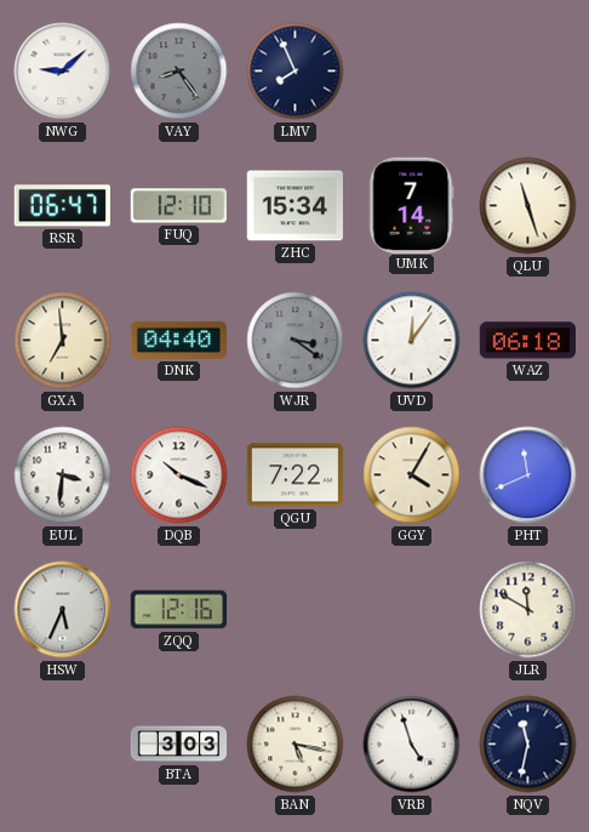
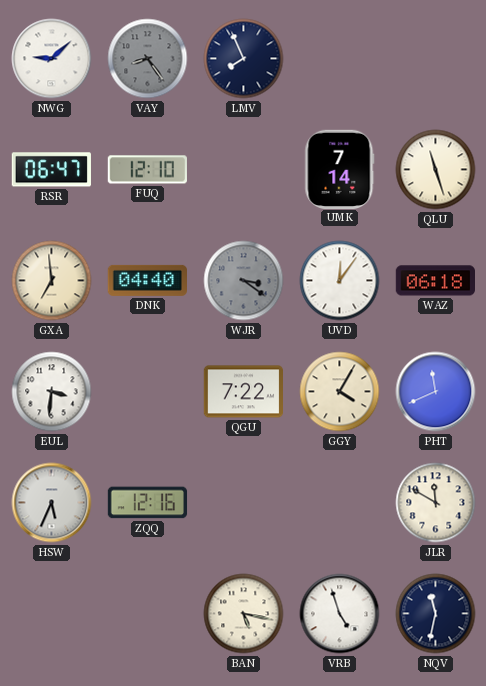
ZHC: 15:34 -> none
DQB: 10:19 -> none
BTA: 3:03 -> none
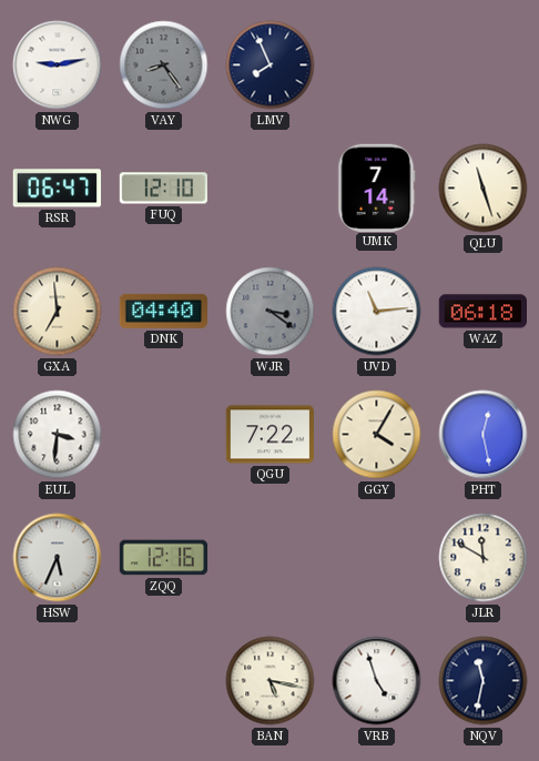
NWG: 9:08 -> 9:13
UVD: 12:06 -> 11:14
PHT: 11:41 -> 12:28
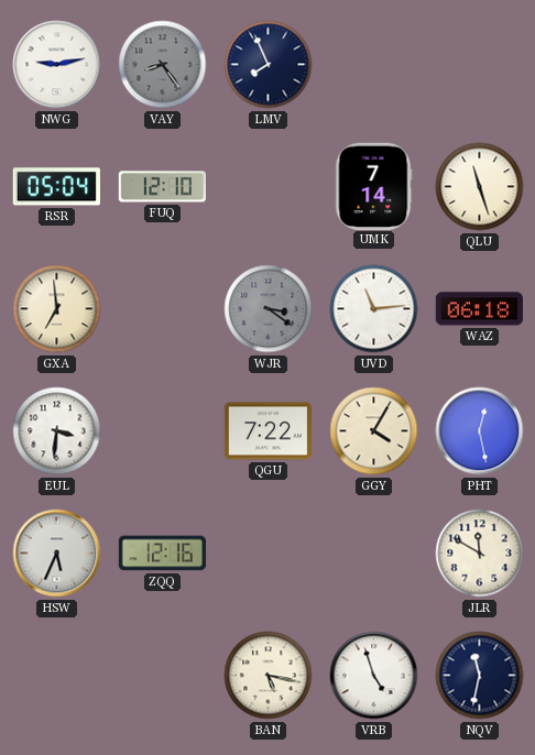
RSR: 06:47 -> 05:04
DNK: 04:40 -> none
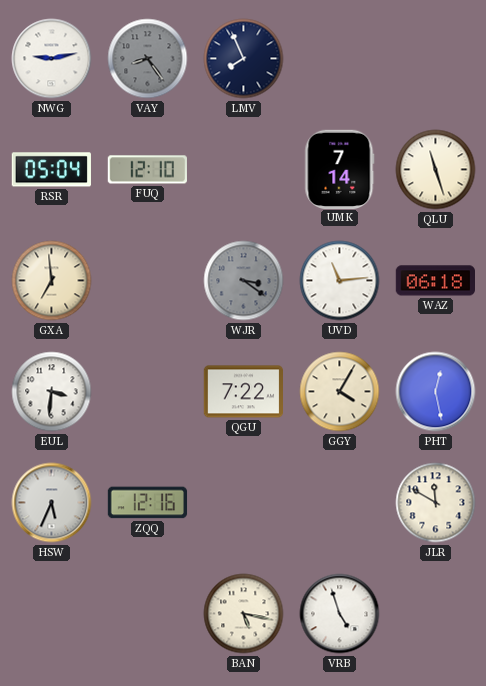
NQV: 11:32 -> none
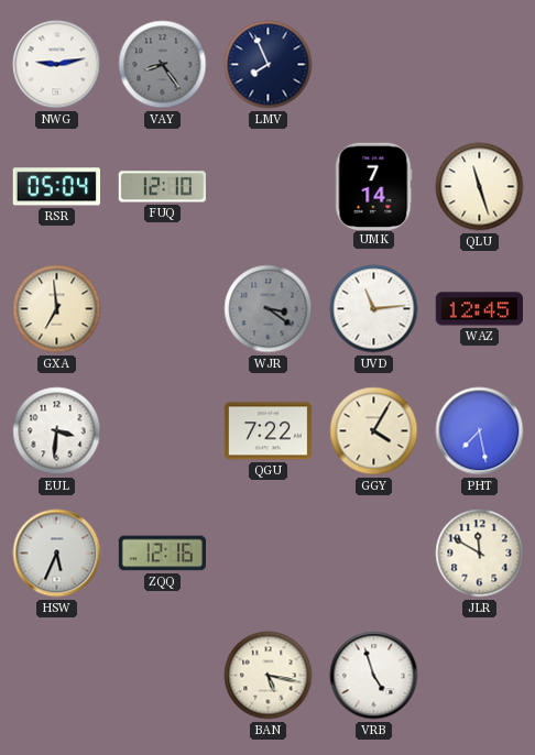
WAZ: 06:18 -> 12:45
PHT: 12:28 -> 7:28
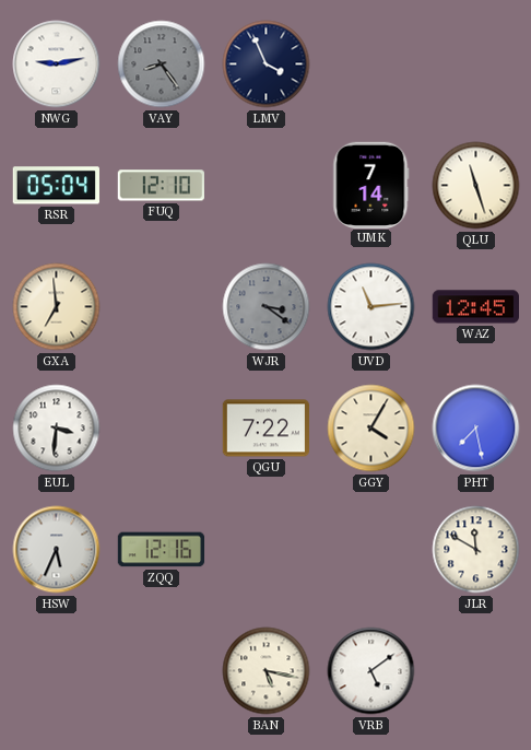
LMV: 7:56 -> 3:56
VRB: 4:57 -> 5:09
